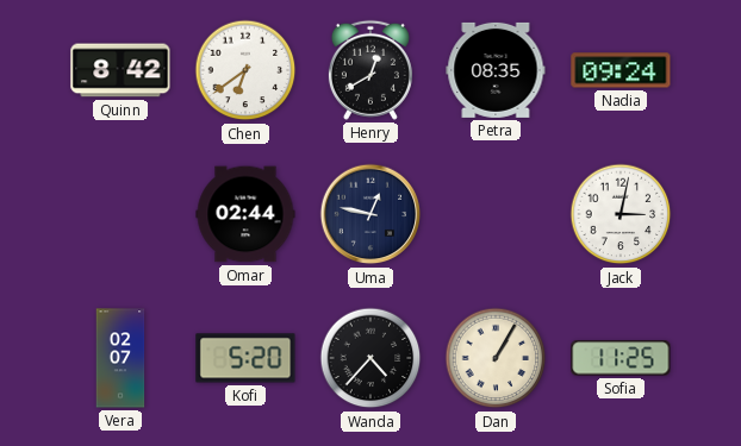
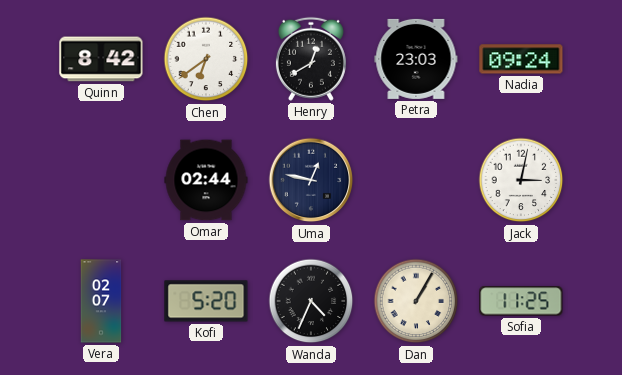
Petra: 08:35 -> 23:03
Wanda: 4:37 -> 4:34
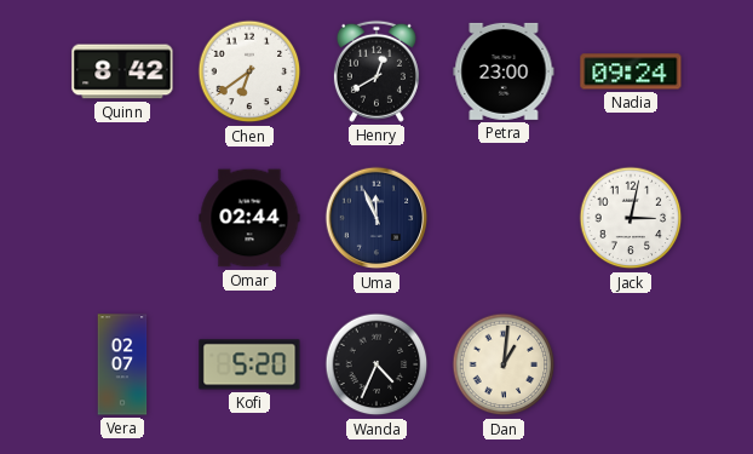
Petra: 23:03 -> 23:00
Uma: 12:47 -> 11:56
Dan: 1:05 -> 1:01
Sofia: 11:25 -> none
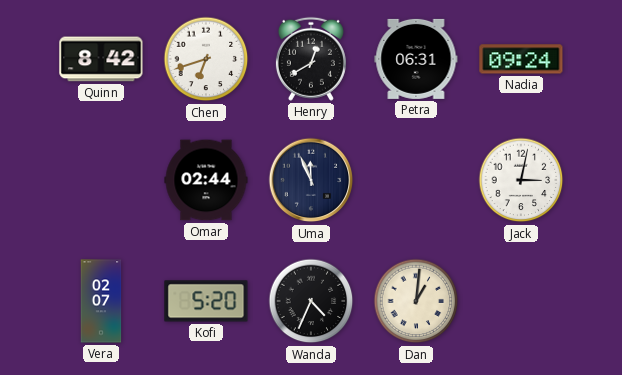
Chen: 6:39 -> 6:42
Petra: 23:00 -> 06:31
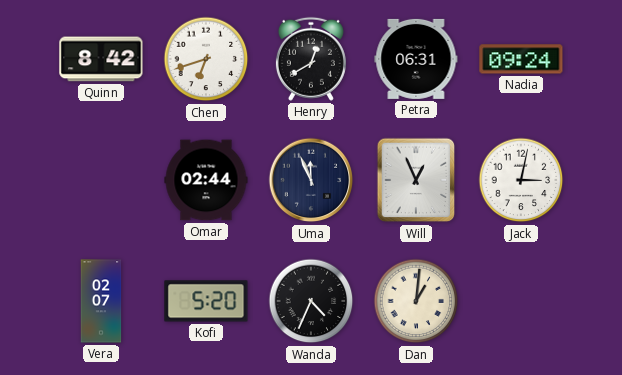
Will: none -> 12:56
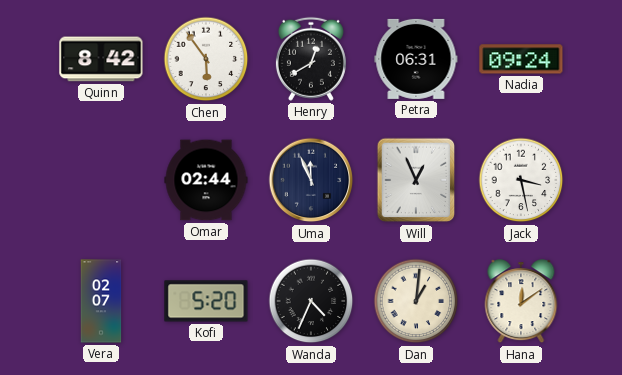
Chen: 6:42 -> 5:54
Jack: 3:02 -> 3:28
Hana: none -> 12:09
